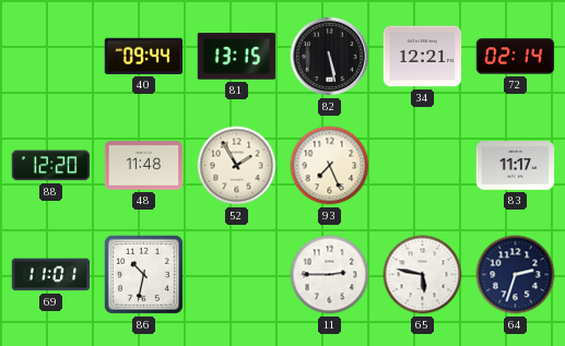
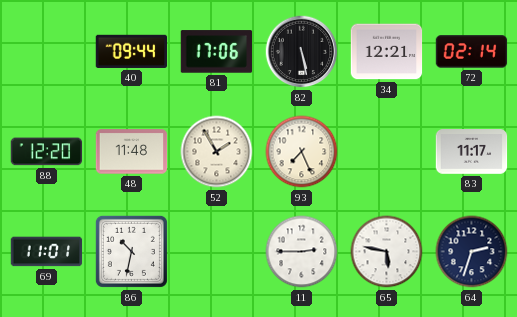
81: 13:15 -> 17:06
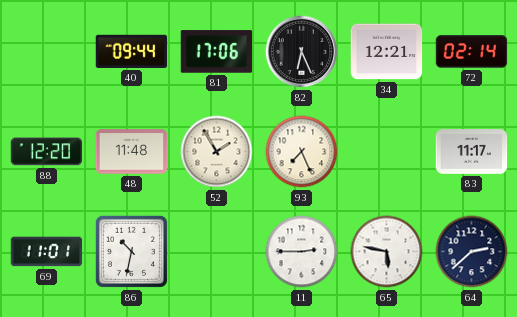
82: 5:28 -> 6:26
64: 2:33 -> 2:38
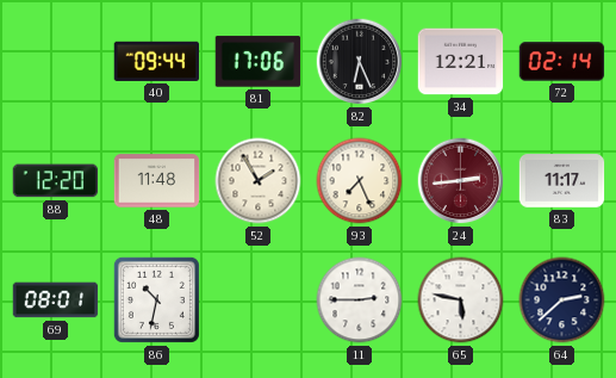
24: none -> 2:44
69: 11:01 -> 08:01
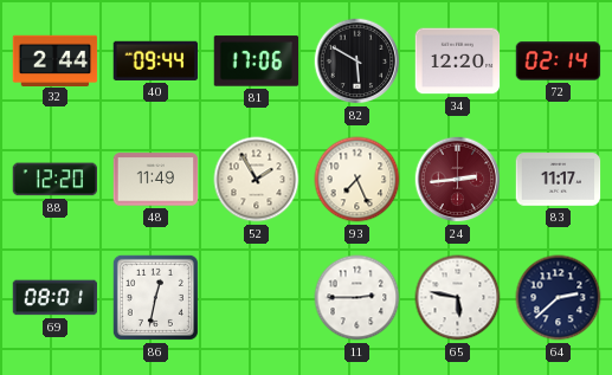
32: none -> 2:44
82: 6:26 -> 5:50
34: 12:21 -> 12:20
48: 11:48 -> 11:49
86: 10:32 -> 12:32
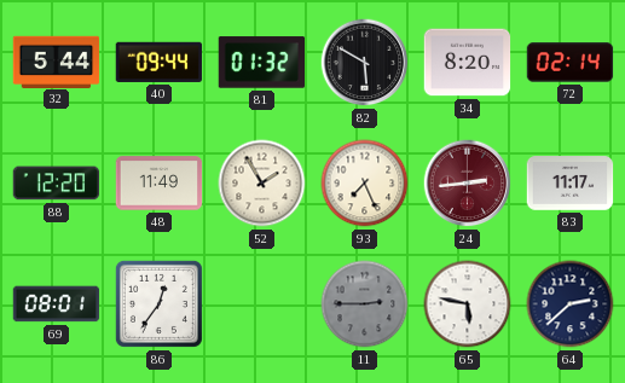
32: 2:44 -> 5:44
81: 17:06 -> 01:32
34: 12:20 -> 8:20
86: 12:32 -> 12:36
11 dial: white -> grey
